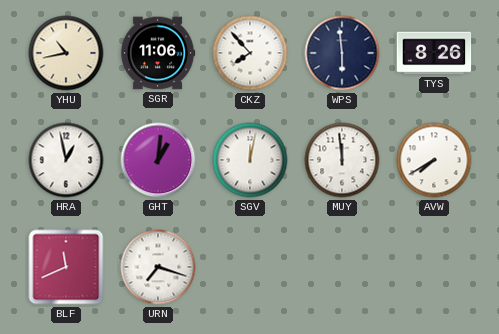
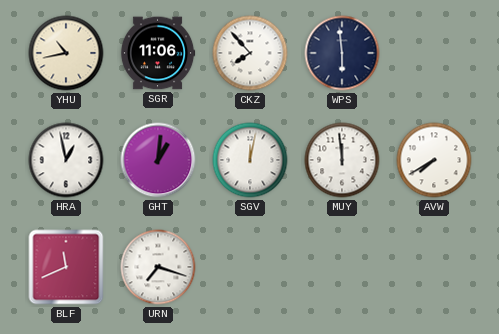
TYS: 8:26 -> none
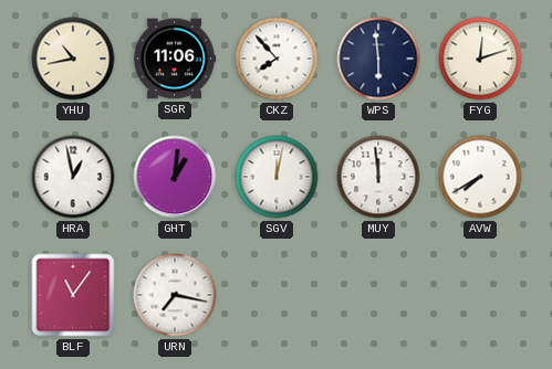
FYG: none -> 12:12
BLF: 11:41 -> 11:06
URN: 7:18 -> 7:17
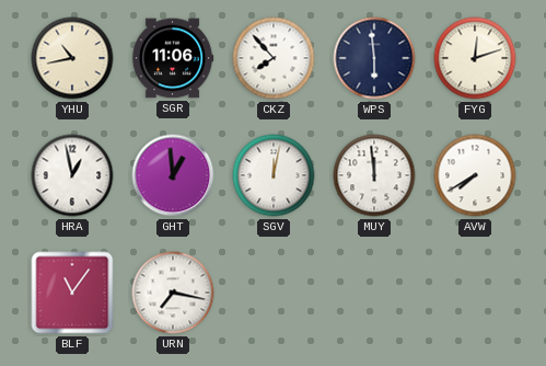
GHT: 1:01 -> 12:59
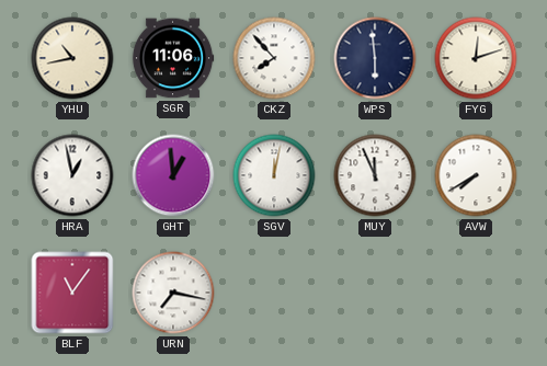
MUY: 11:59 -> 11:56
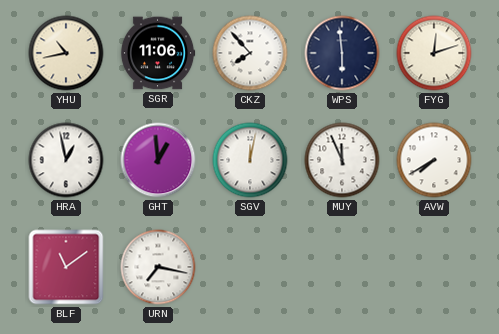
BLF: 11:06 -> 11:09
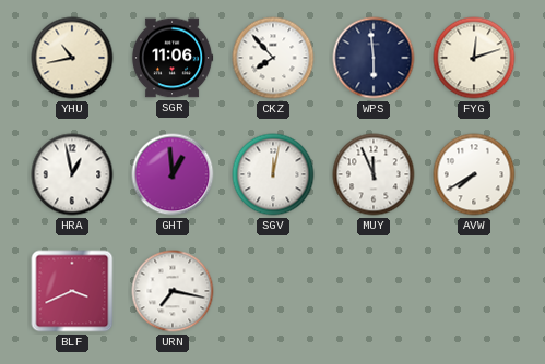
BLF: 11:09 -> 3:41
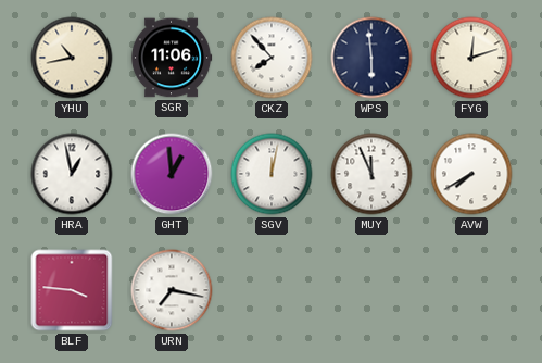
BLF: 3:41 -> 3:46
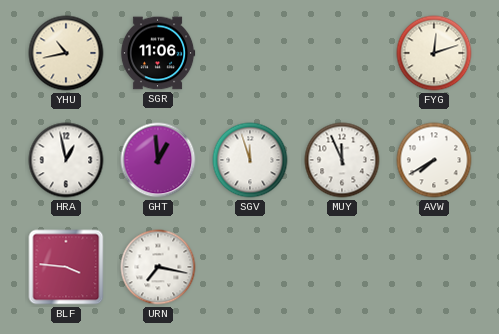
CKZ: 7:53 -> none
WPS: 5:59 -> none
SGV: 12:02 -> 11:57
